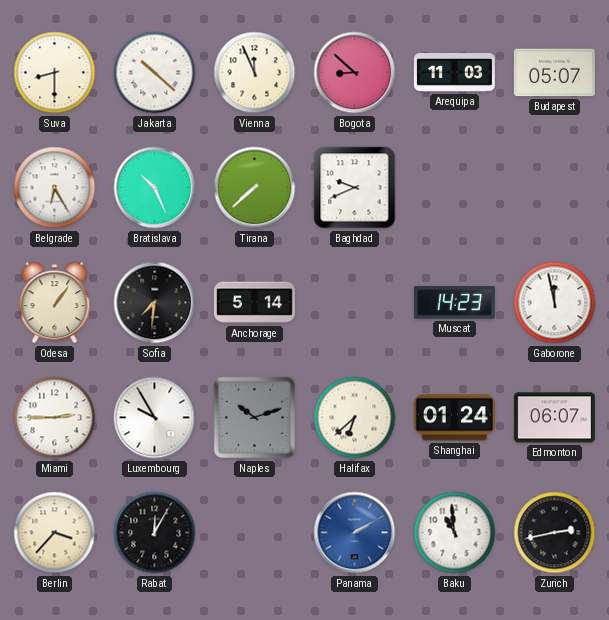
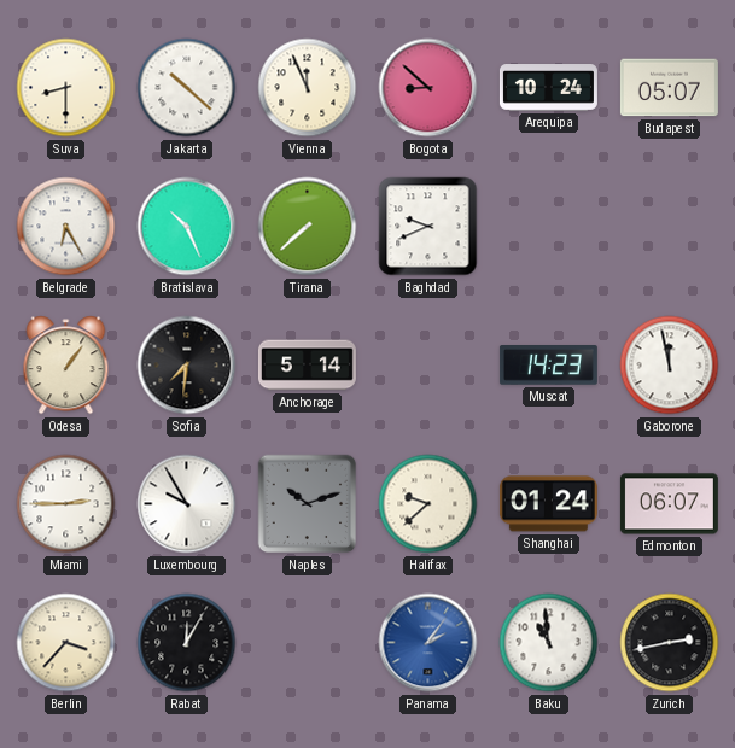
Arequipa: 11:03 -> 10:24
Halifax: 6:38 -> 9:38
Panama: 2:10 -> 2:06
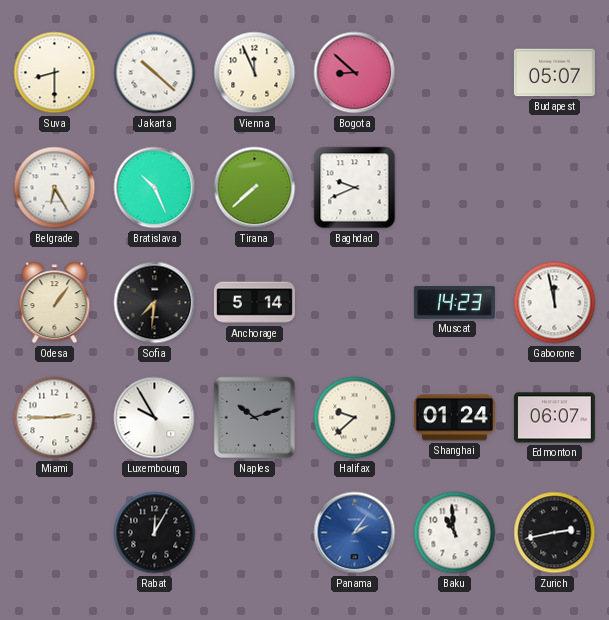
Arequipa: 10:24 -> none
Berlin: 3:37 -> none
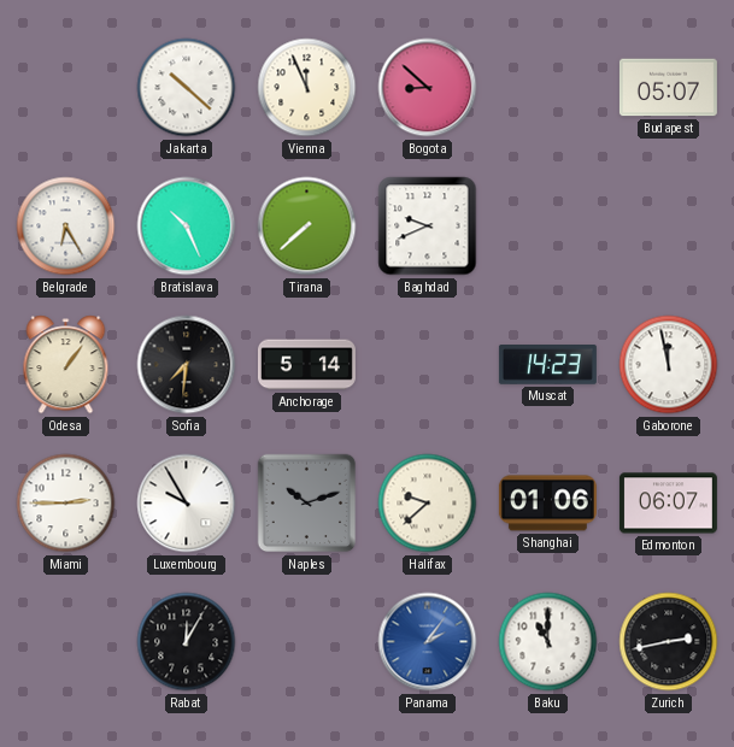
Suva: 8:30 -> none
Shanghai: 01:24 -> 01:06
Baku: 10:59 -> 11:00
